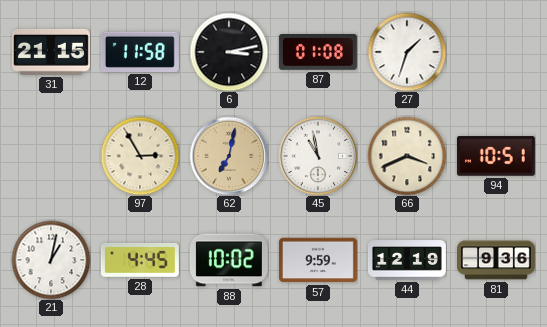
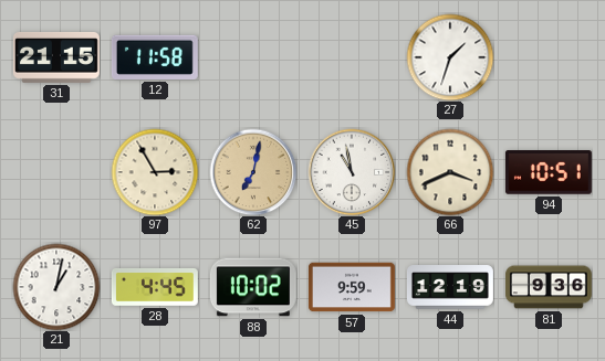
6: 3:13 -> none
87: 01:08 -> none
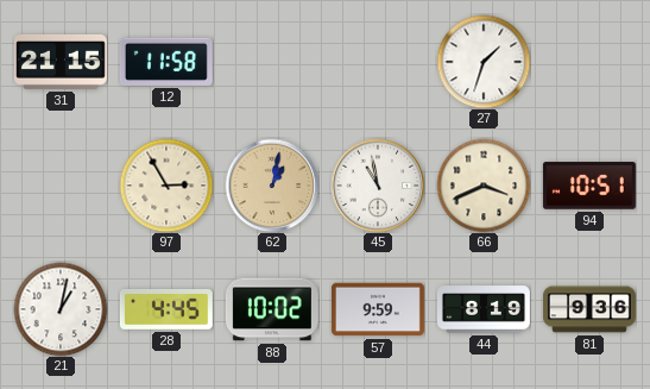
62: 7:02 -> 1:02
44: 12:19 -> 8:19
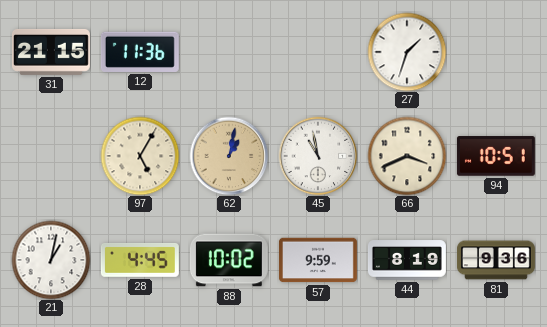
12: 11:58 -> 11:36
97: 2:55 -> 5:05
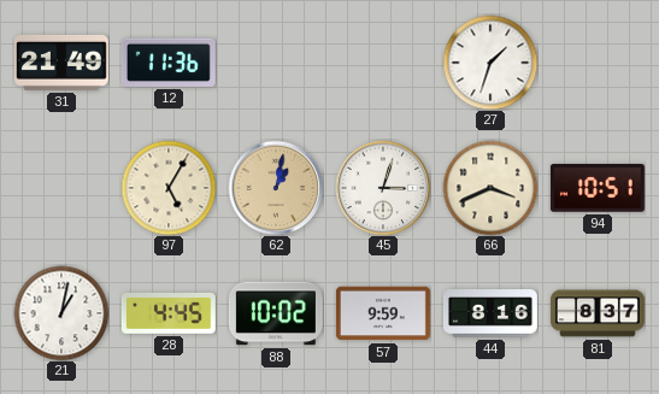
31: 21:15 -> 21:49
45: 10:58 -> 3:03
44: 8:19 -> 8:16
81: 9:36 -> 8:37
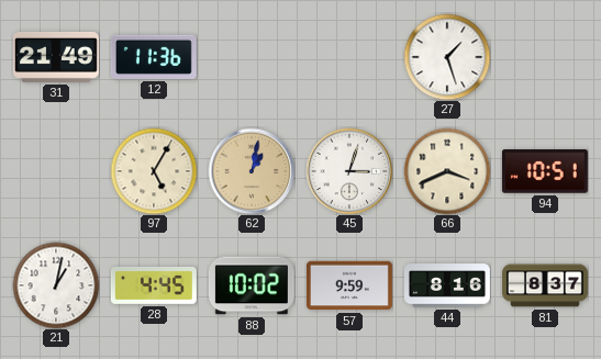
27: 1:33 -> 1:27
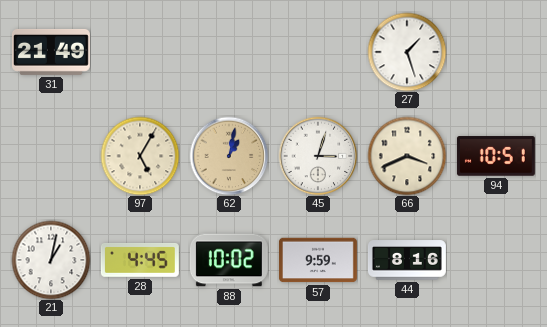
12: 11:36 -> none
81: 8:37 -> none
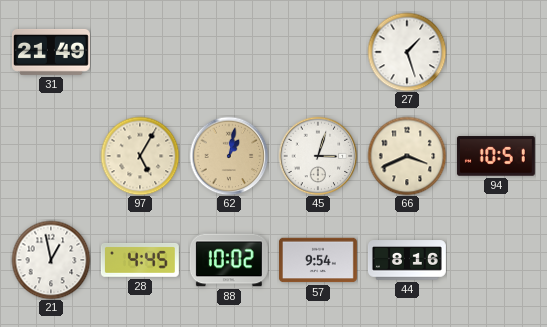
21: 1:02 -> 12:58
57: 9:59 -> 9:54
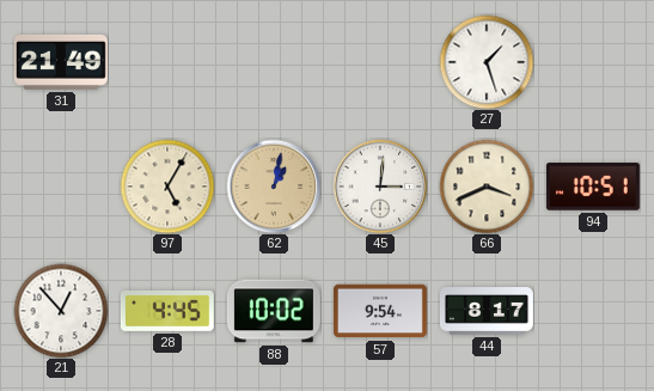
45: 3:03 -> 3:01
21: 12:58 -> 12:53
44: 8:16 -> 8:17
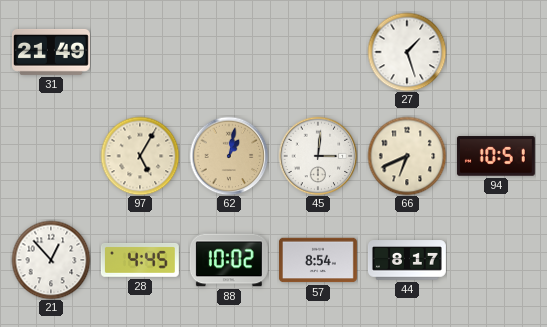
66: 3:41 -> 6:41
57: 9:54 -> 8:54
